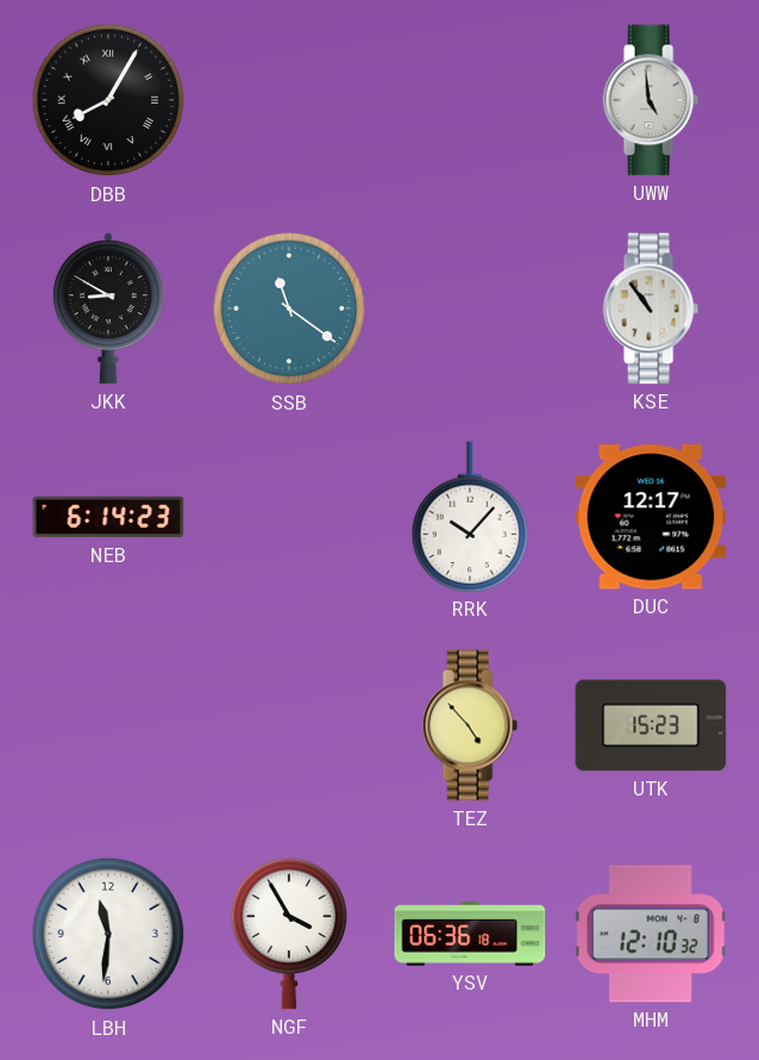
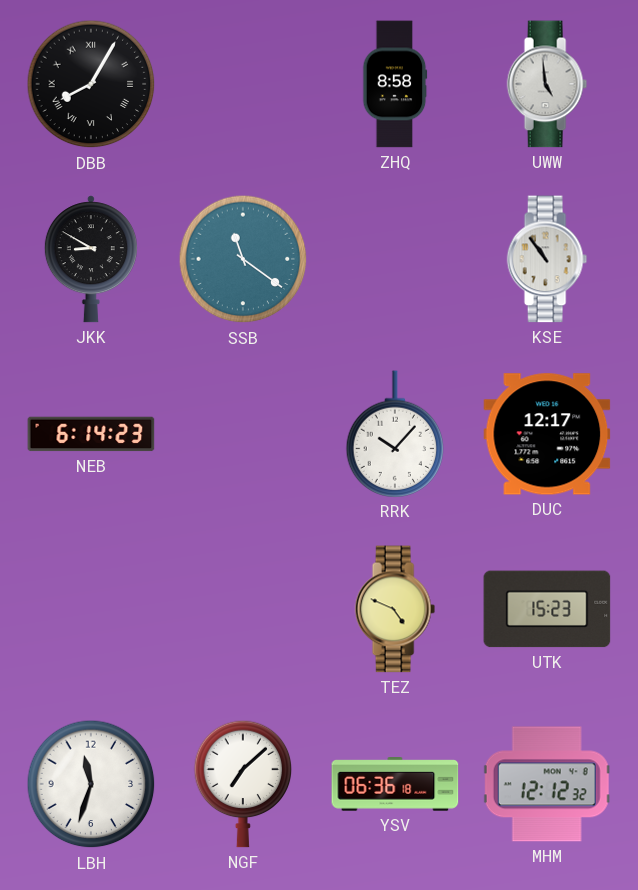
ZHQ: none -> 8:58
TEZ: 4:53 -> 4:49
LBH: 11:31 -> 11:33
NGF: 3:55 -> 7:08
MHM: 12:10 -> 12:12
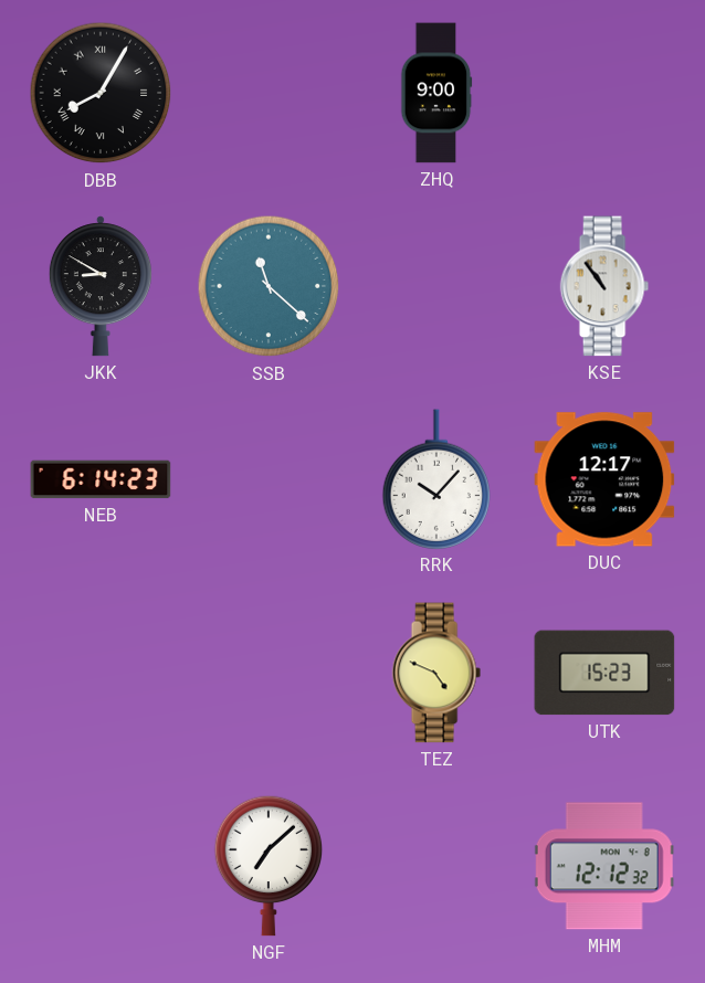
ZHQ: 8:58 -> 9:00
UWW: 4:59 -> none
SSB: 11:21 -> 11:22
LBH: 11:33 -> none
YSV: 06:36 -> none
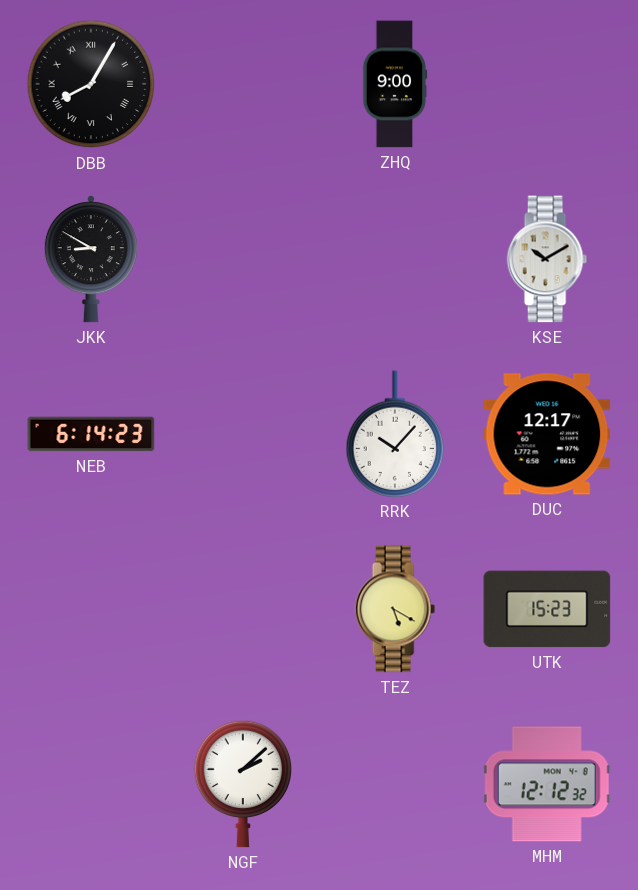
SSB: 11:22 -> none
KSE: 10:54 -> 10:10
TEZ: 4:49 -> 5:20
NGF: 7:08 -> 2:08
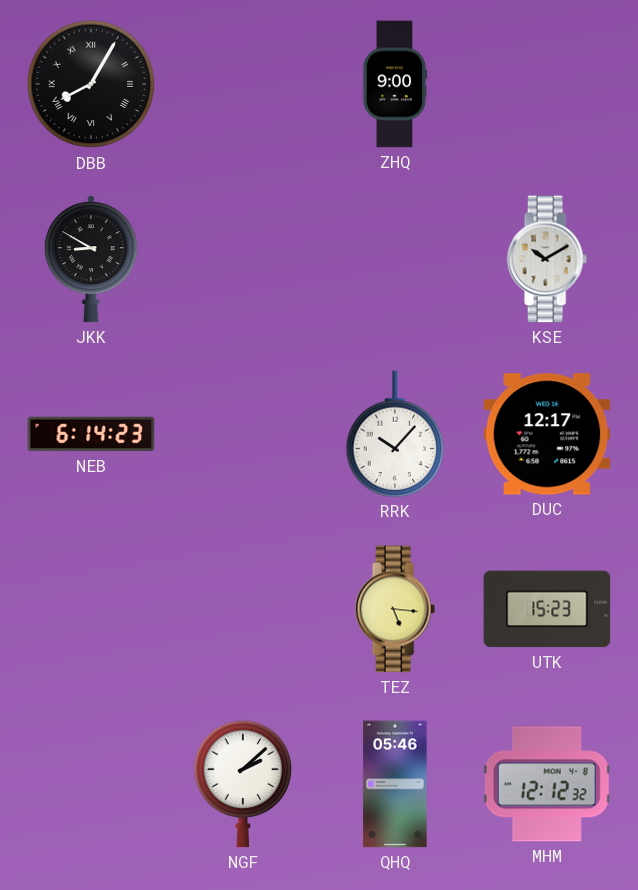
TEZ: 5:20 -> 5:16
QHQ: none -> 05:46
